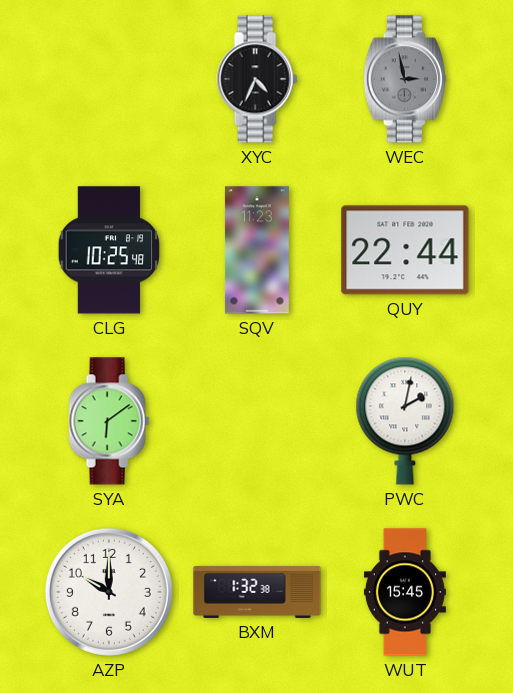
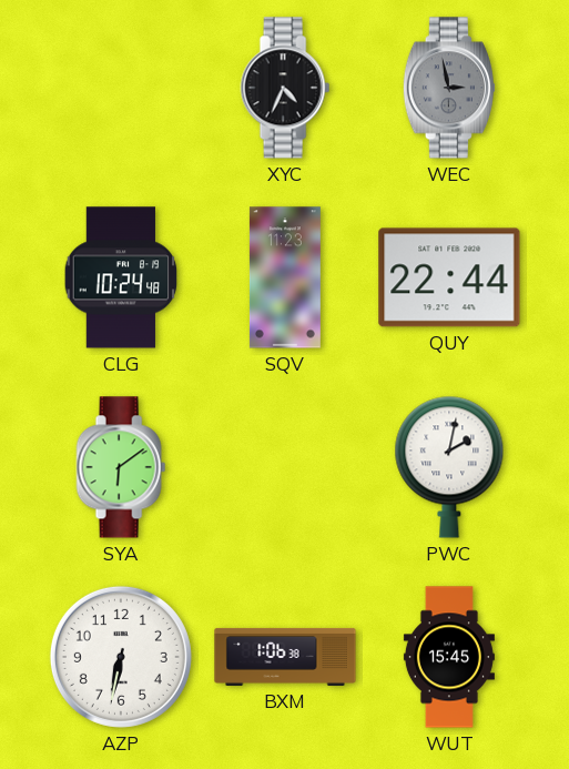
CLG: 10:25 -> 10:24
AZP: 10:00 -> 6:32
BXM: 1:32 -> 1:06
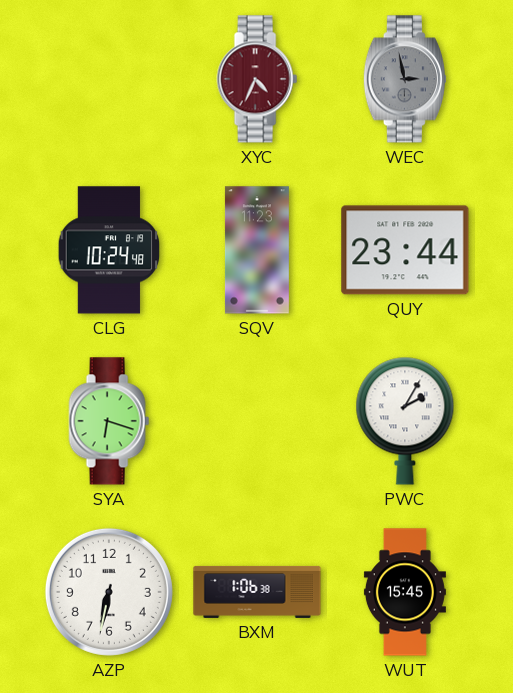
XYC dial: black -> burgundy
QUY: 22:44 -> 23:44
SYA: 6:09 -> 6:18
PWC: 2:02 -> 2:05
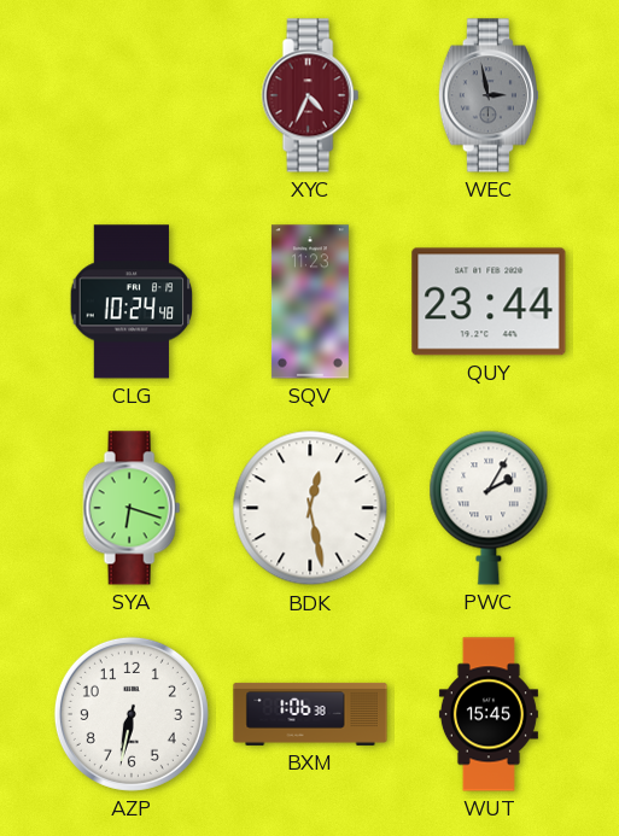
BDK: none -> 12:28
